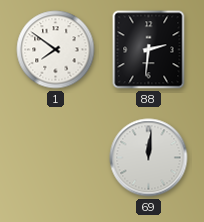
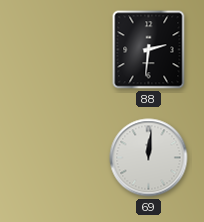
1: 7:51 -> none
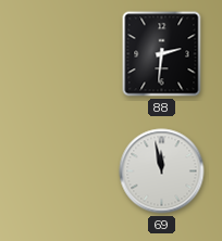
69: 12:01 -> 11:58
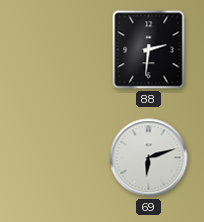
69: 11:58 -> 6:12
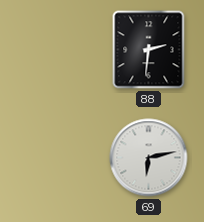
69: 6:12 -> 6:13
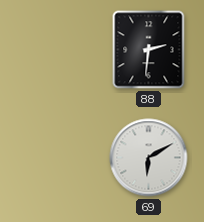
69: 6:13 -> 6:10
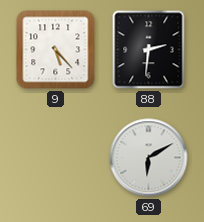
9: none -> 5:23
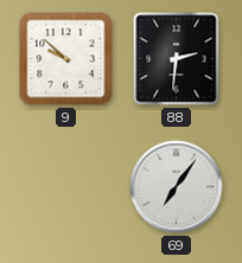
9: 5:23 -> 9:52
69: 6:10 -> 7:06
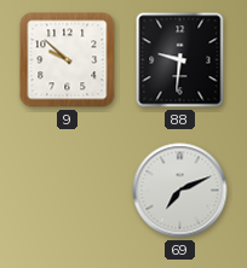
88: 2:31 -> 9:31
69: 7:06 -> 7:11
